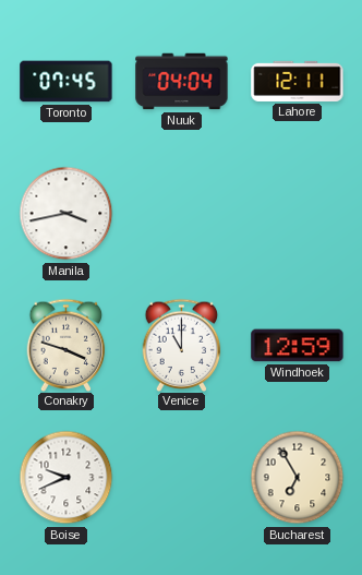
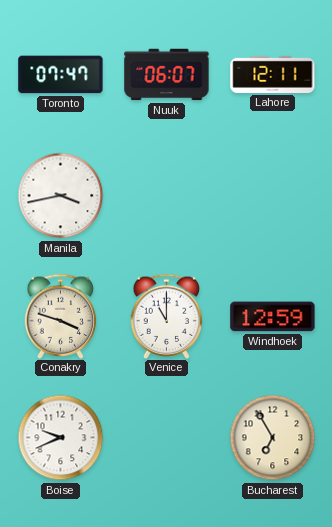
Toronto: 07:45 -> 07:47
Nuuk: 04:04 -> 06:07
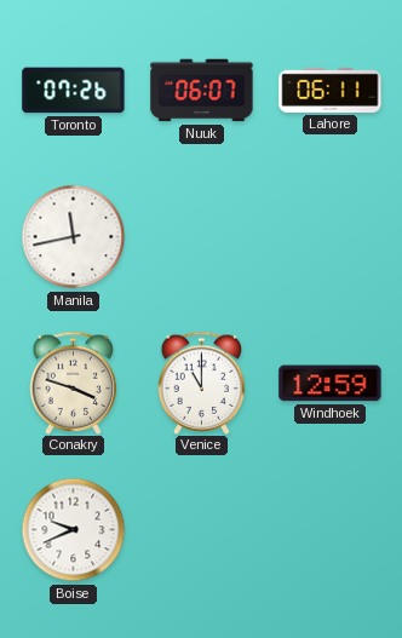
Toronto: 07:47 -> 07:26
Lahore: 12:11 -> 06:11
Manila: 3:43 -> 11:43
Bucharest: 6:55 -> none
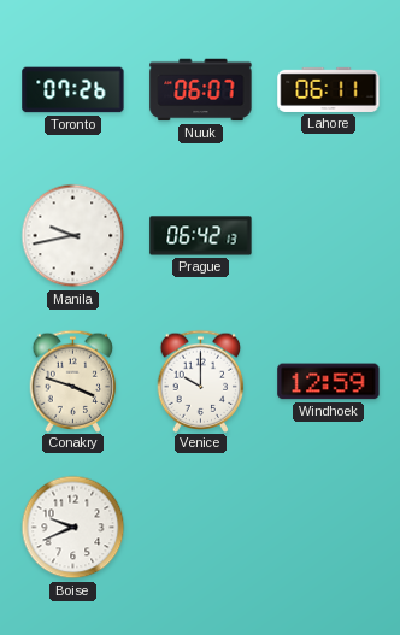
Manila: 11:43 -> 9:43
Prague: none -> 06:42
Venice: 11:00 -> 10:00
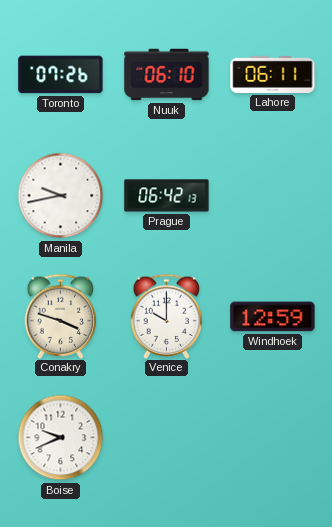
Nuuk: 06:07 -> 06:10
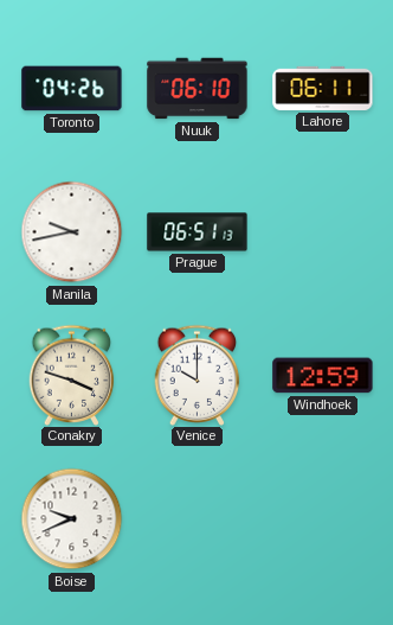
Toronto: 07:26 -> 04:26
Prague: 06:42 -> 06:51
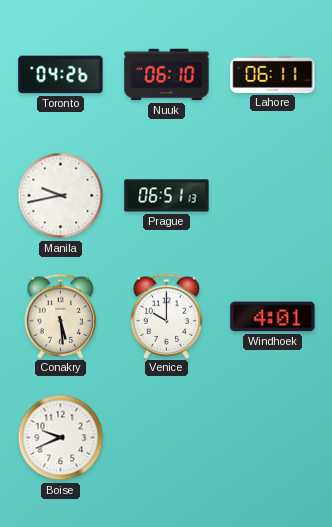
Conakry: 3:48 -> 5:29
Windhoek: 12:59 -> 4:01
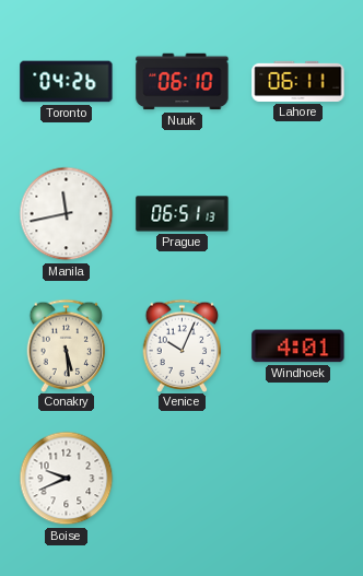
Manila: 9:43 -> 11:43
Venice: 10:00 -> 10:04
